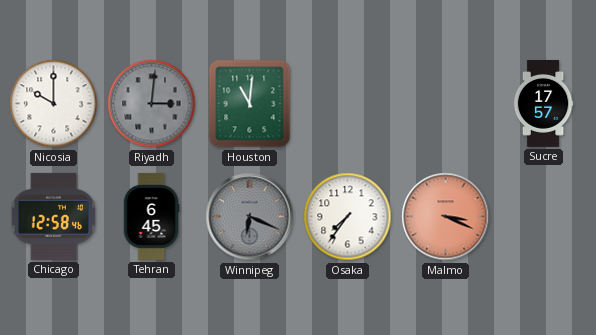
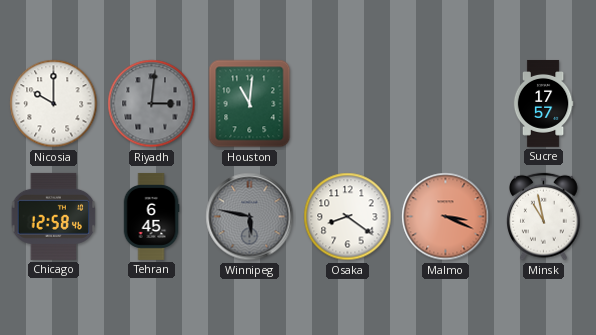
Winnipeg: 6:19 -> 5:47
Osaka: 7:36 -> 8:21
Minsk: none -> 10:58
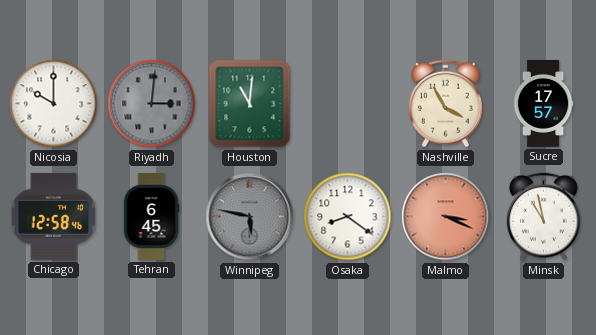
Nashville: none -> 3:55
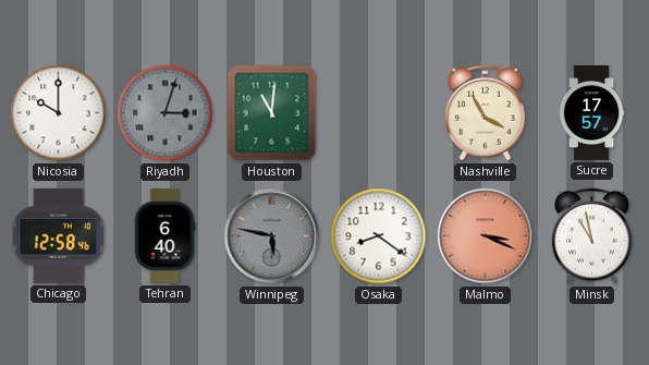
Riyadh: 3:01 -> 3:03
Tehran: 6:45 -> 6:40
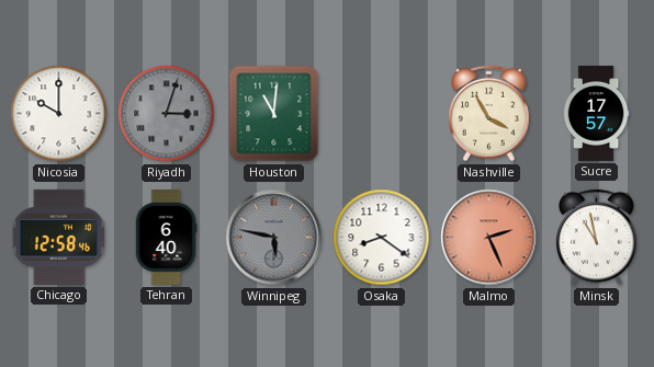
Malmo: 3:19 -> 2:26
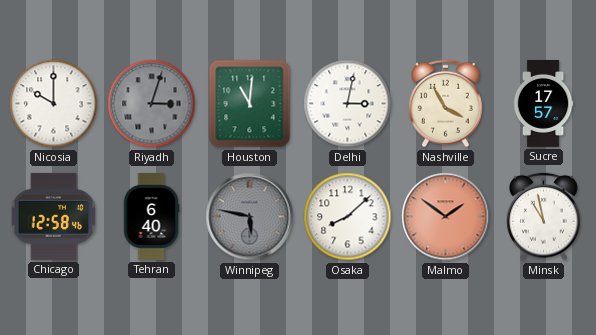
Delhi: none -> 3:02
Osaka: 8:21 -> 8:08
Malmo: 2:26 -> 1:51
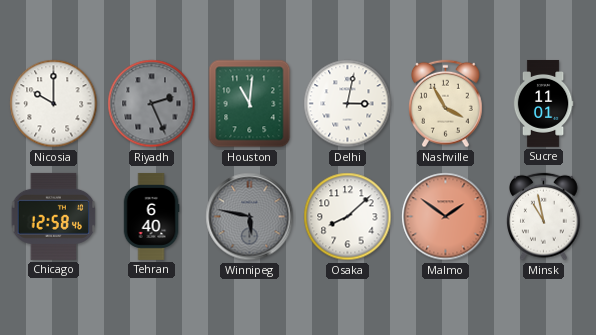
Riyadh: 3:03 -> 2:26
Sucre: 17:57 -> 11:01
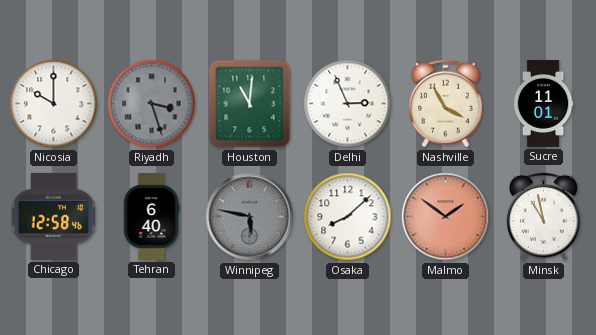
Riyadh: 2:26 -> 3:27
Delhi: 3:02 -> 2:56
